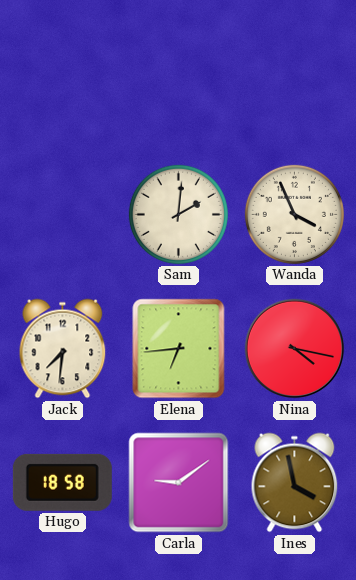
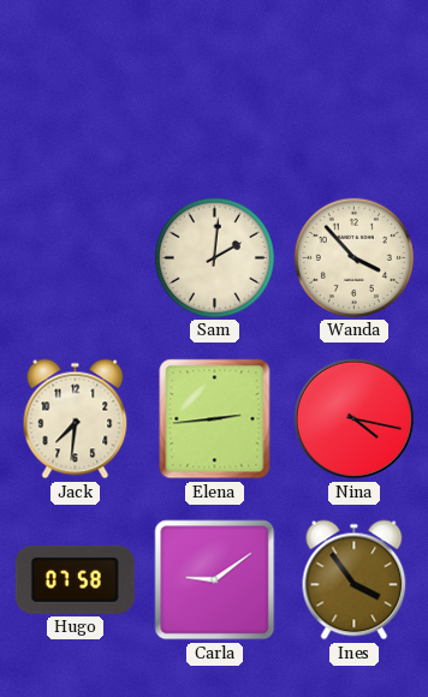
Wanda: 3:56 -> 3:53
Elena: 6:44 -> 2:44
Hugo: 18:58 -> 07:58
Ines: 3:58 -> 3:54
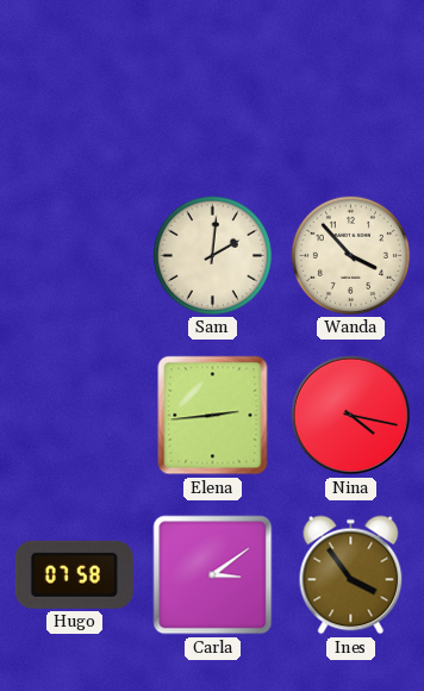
Jack: 7:31 -> none
Carla: 9:09 -> 3:09
